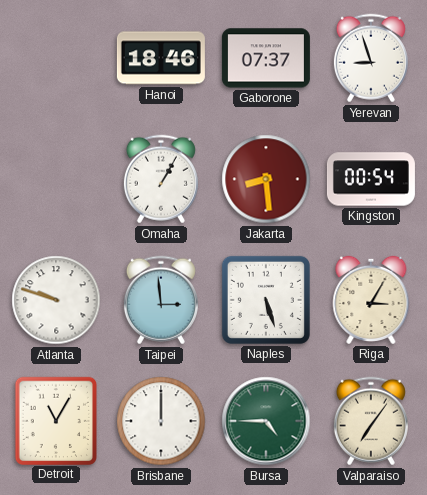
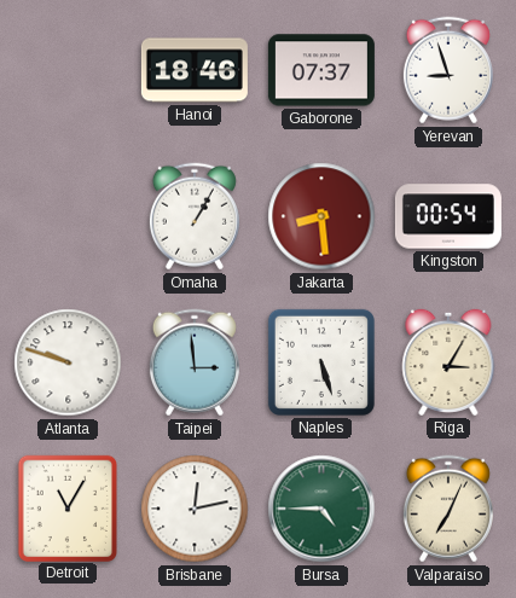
Brisbane: 12:00 -> 12:13
Valparaiso: 7:06 -> 7:04
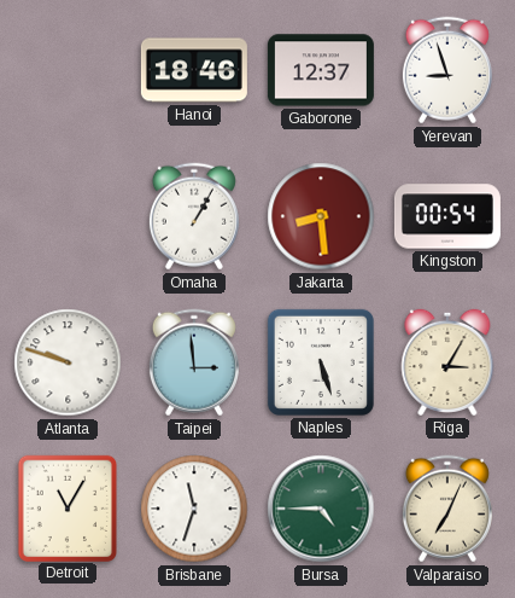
Gaborone: 07:37 -> 12:37
Brisbane: 12:13 -> 11:33
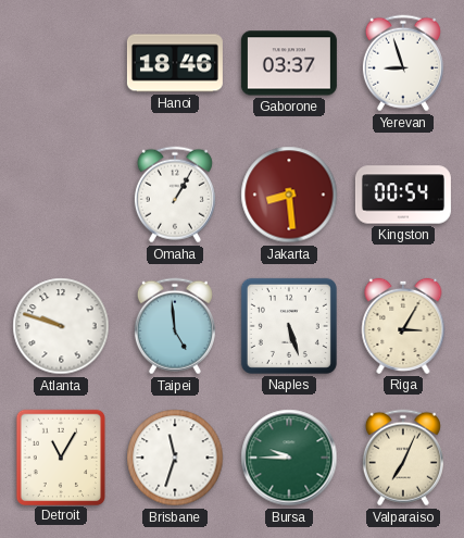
Gaborone: 12:37 -> 03:37
Taipei: 2:59 -> 4:59
Bursa: 4:45 -> 9:45
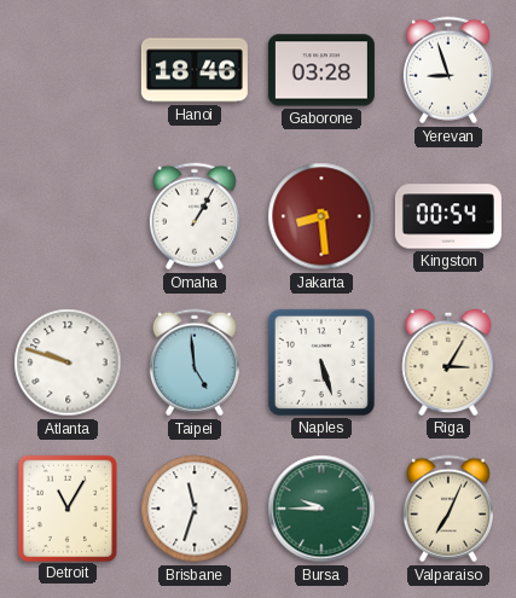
Gaborone: 03:37 -> 03:28
